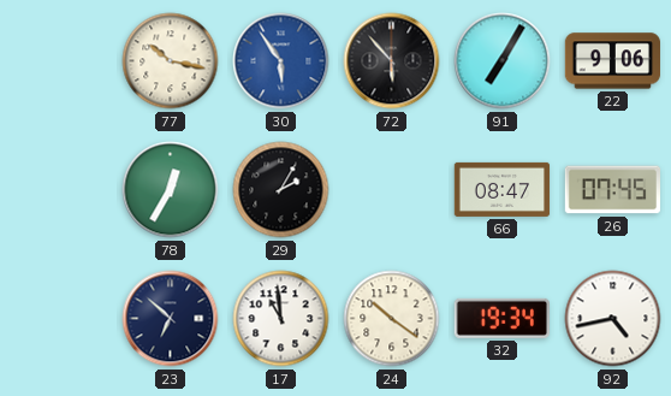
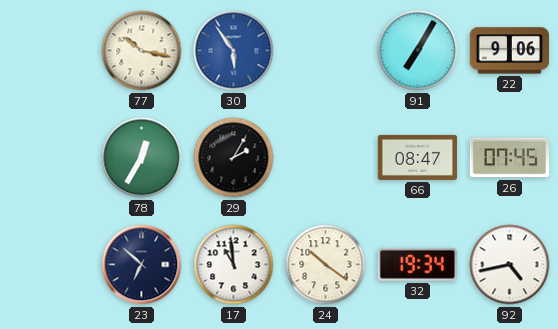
72: 5:53 -> none
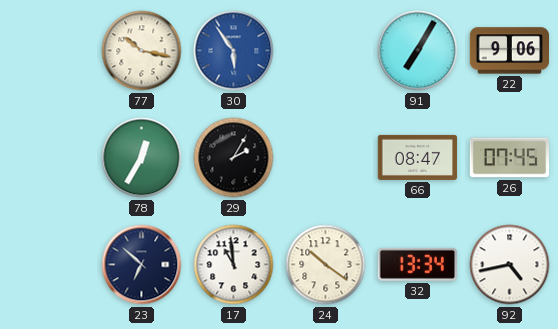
32: 19:34 -> 13:34
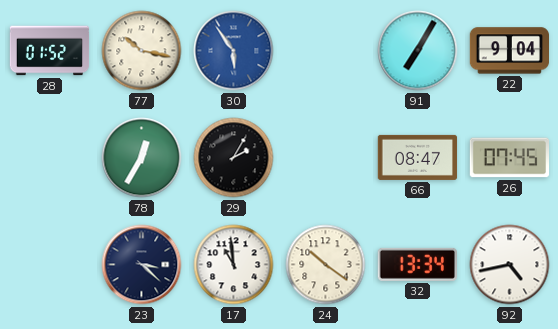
28: none -> 01:52
22: 9:06 -> 9:04
23: 6:52 -> 3:22
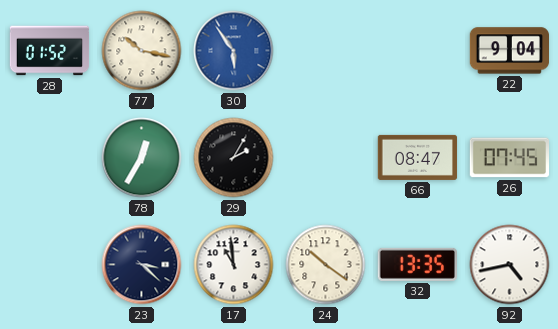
91: 7:05 -> none
32: 13:34 -> 13:35
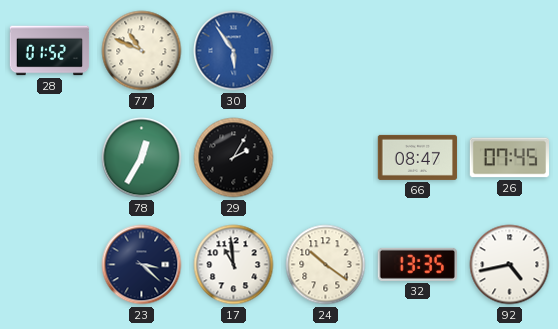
77: 10:17 -> 10:49
22: 9:04 -> none
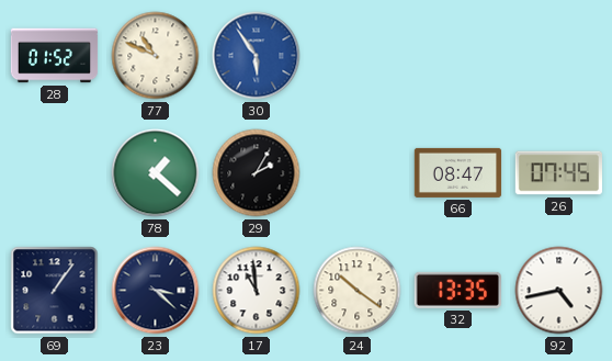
78: 12:35 -> 1:22
69: none -> 1:06
